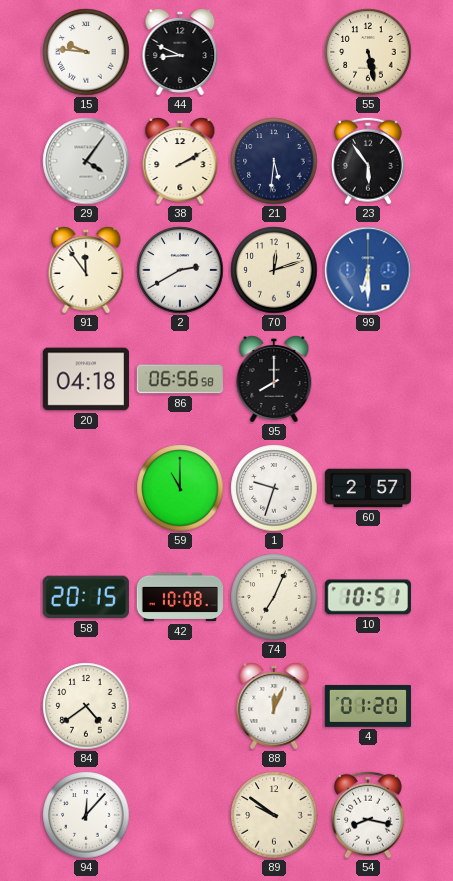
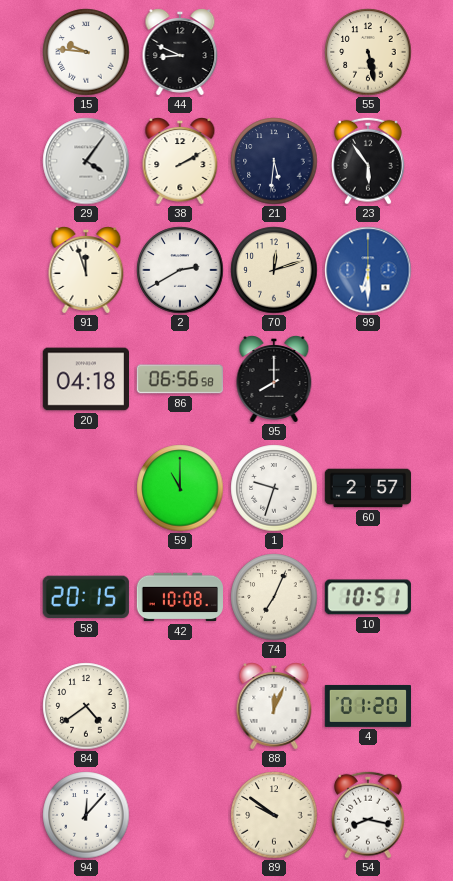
91: 11:54 -> 11:57
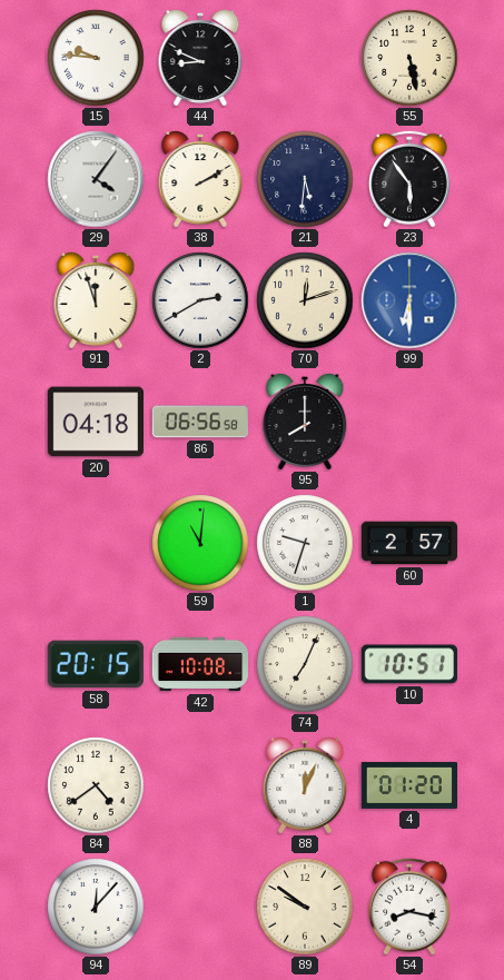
59: 11:00 -> 11:01
